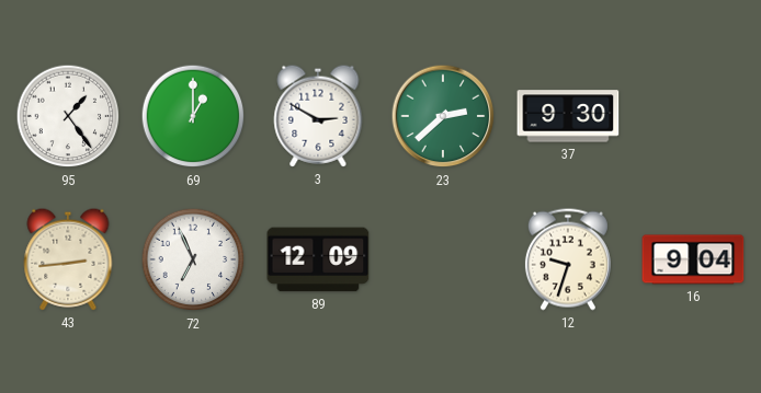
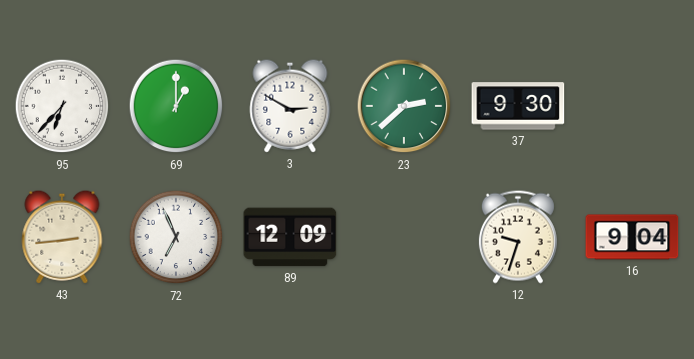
95: 1:24 -> 6:37
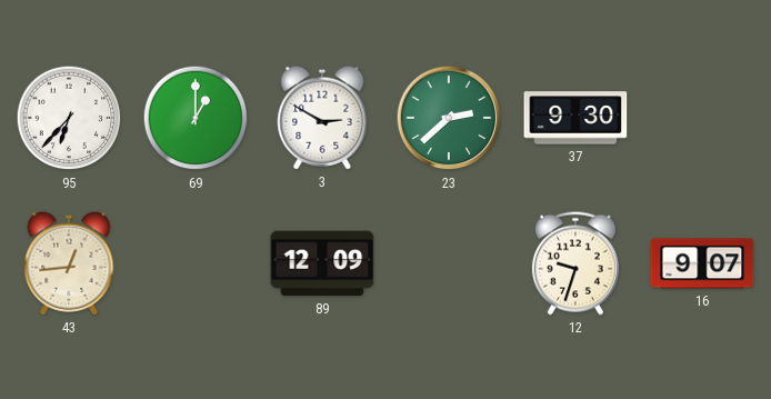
43: 2:44 -> 12:44
72: 6:56 -> none
16: 9:04 -> 9:07
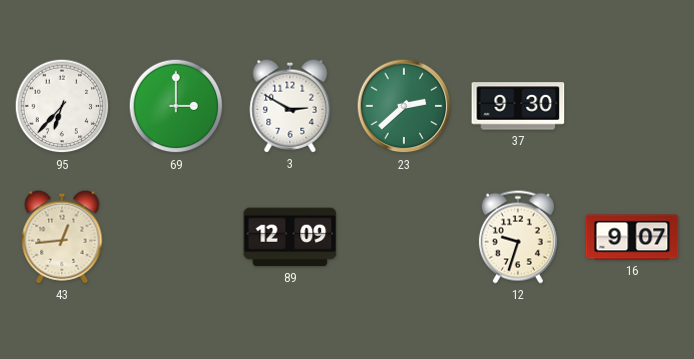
69: 1:00 -> 3:00
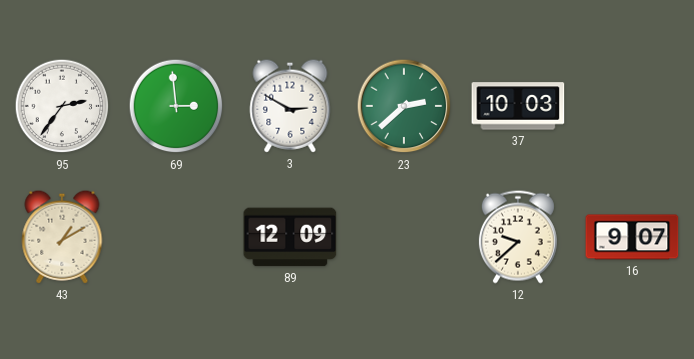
95: 6:37 -> 2:36
69: 3:00 -> 2:59
37: 9:30 -> 10:03
43: 12:44 -> 1:10
12: 9:33 -> 9:38
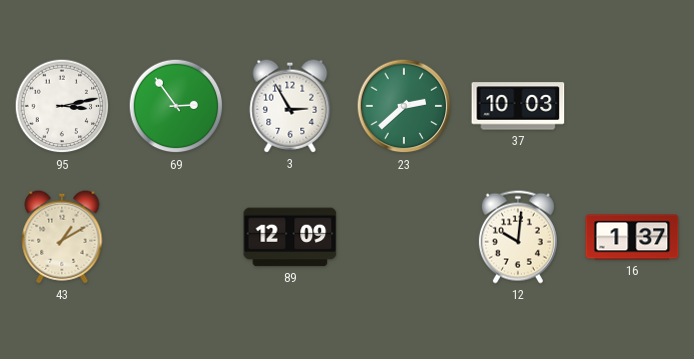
95: 2:36 -> 3:13
69: 2:59 -> 2:54
3: 2:50 -> 2:55
12: 9:38 -> 10:01
16: 9:07 -> 1:37
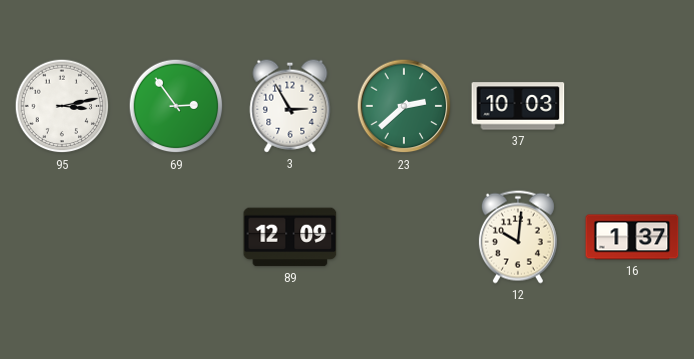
43: 1:10 -> none
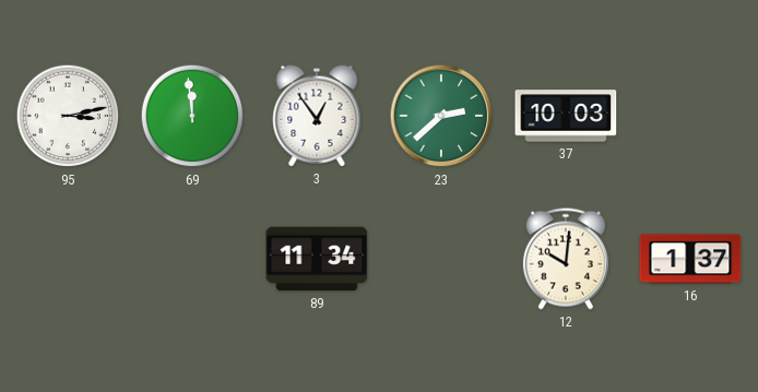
69: 2:54 -> 11:59
3: 2:55 -> 12:54
89: 12:09 -> 11:34
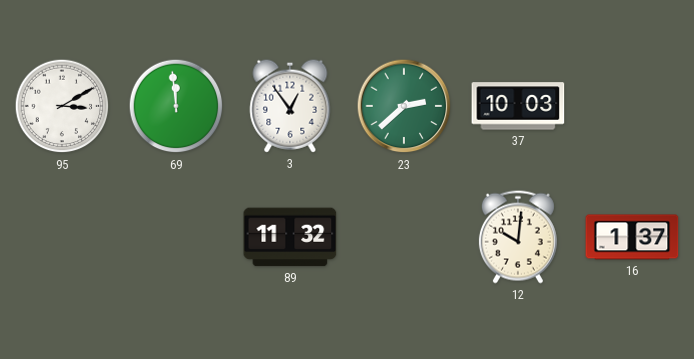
95: 3:13 -> 3:10
89: 11:34 -> 11:32
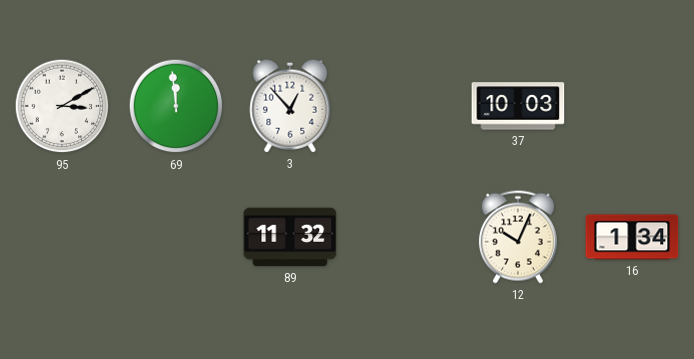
3: 12:54 -> 12:53
23: 2:38 -> none
12: 10:01 -> 10:04
16: 1:37 -> 1:34
